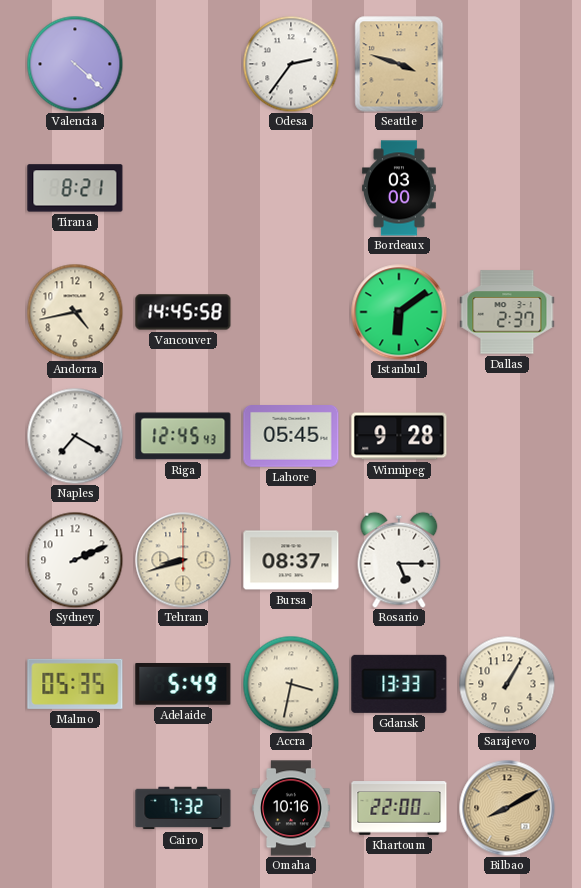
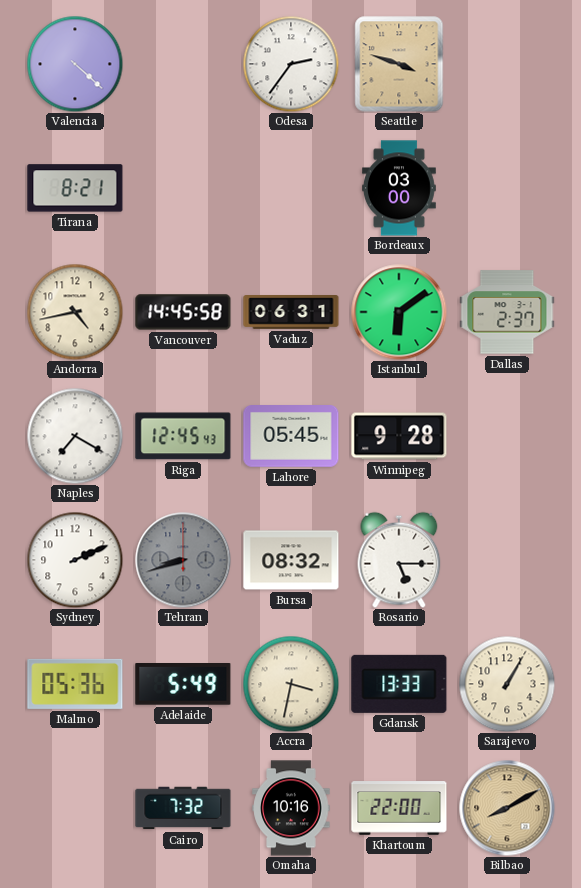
Vaduz: none -> 06:31
Tehran dial: cream -> grey
Bursa: 08:37 -> 08:32
Malmo: 05:35 -> 05:36
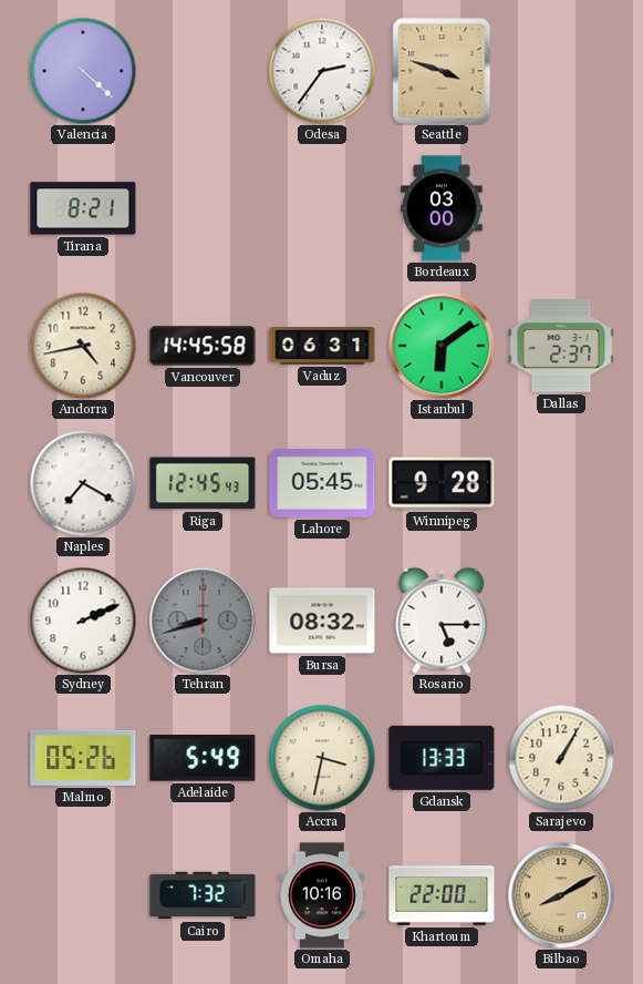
Malmo: 05:36 -> 05:26
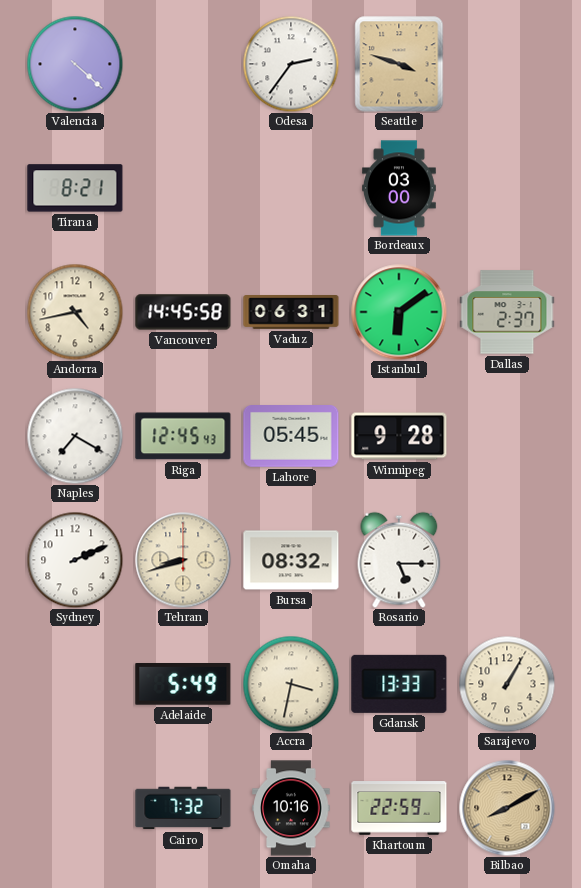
Tehran dial: grey -> cream
Malmo: 05:26 -> none
Khartoum: 22:00 -> 22:59
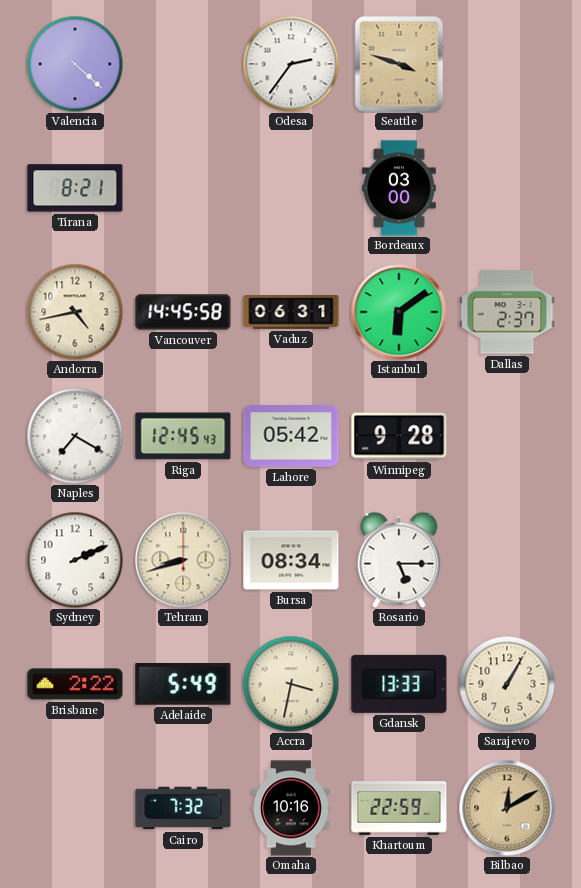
Lahore: 05:45 -> 05:42
Bursa: 08:32 -> 08:34
Brisbane: none -> 2:22
Bilbao: 8:10 -> 12:10
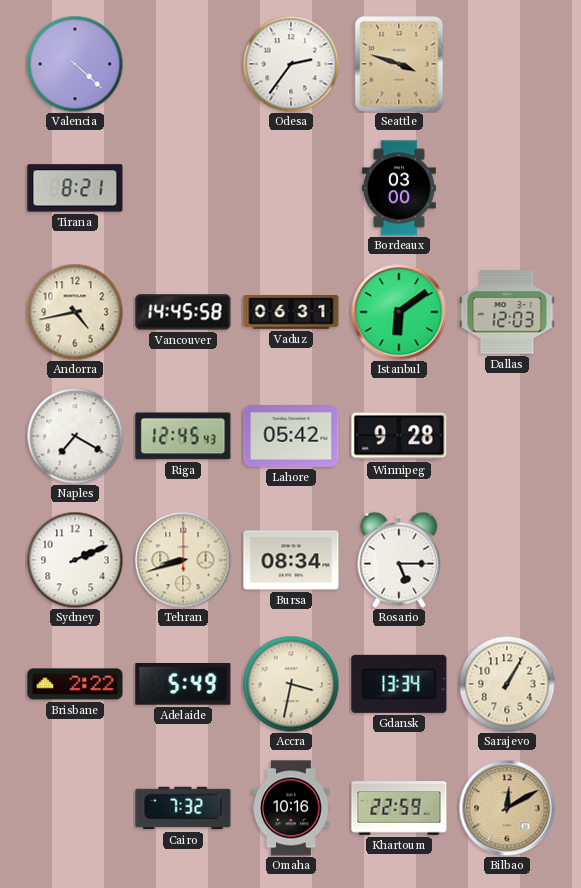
Dallas: 2:37 -> 12:03
Gdansk: 13:33 -> 13:34
